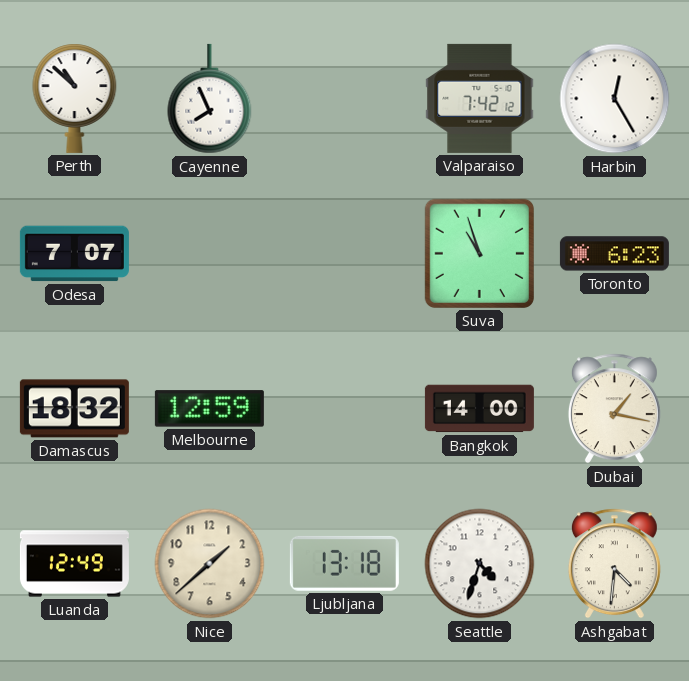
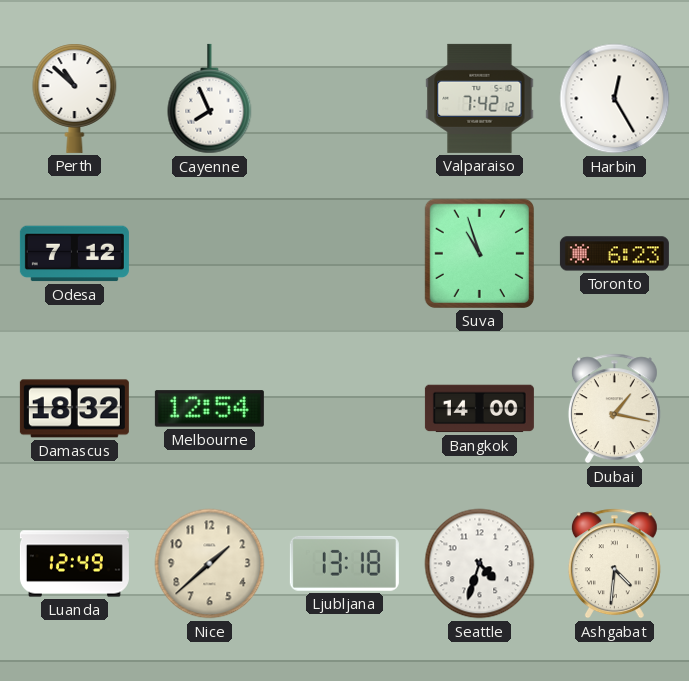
Odesa: 7:07 -> 7:12
Melbourne: 12:59 -> 12:54
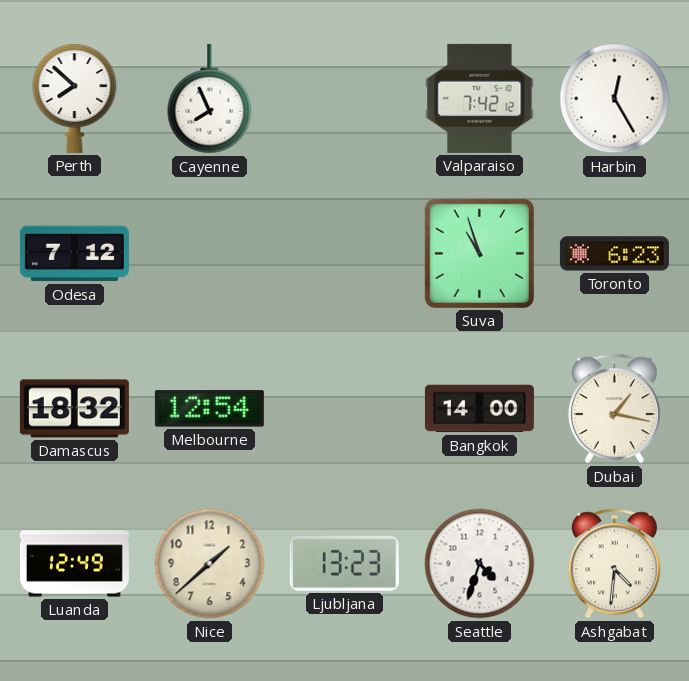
Perth: 10:52 -> 7:52
Ljubljana: 13:18 -> 13:23
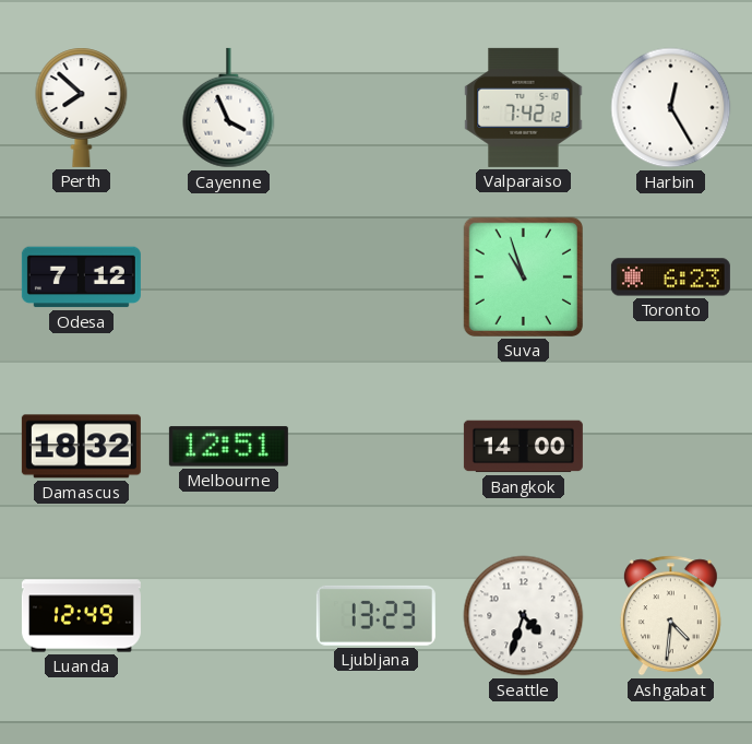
Cayenne: 7:56 -> 3:56
Melbourne: 12:54 -> 12:51
Dubai: 1:17 -> none
Nice: 1:38 -> none
